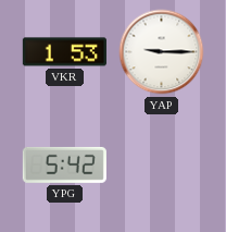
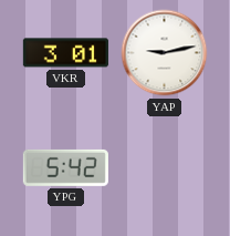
VKR: 1:53 -> 3:01
YAP: 9:15 -> 9:13
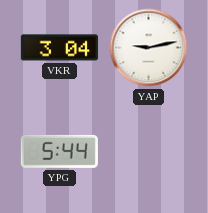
VKR: 3:01 -> 3:04
YPG: 5:42 -> 5:44
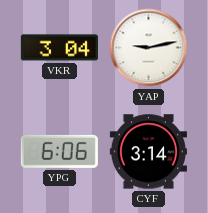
YPG: 5:44 -> 6:06
CYF: none -> 3:14
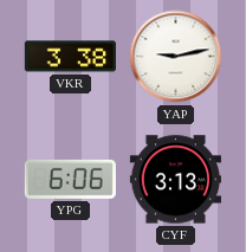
VKR: 3:04 -> 3:38
CYF: 3:14 -> 3:13
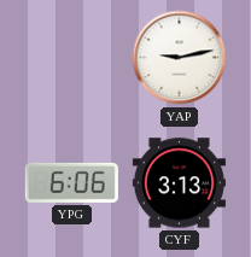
VKR: 3:38 -> none
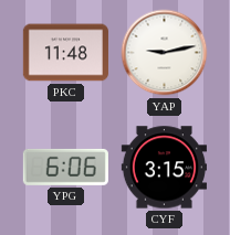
PKC: none -> 11:48
CYF: 3:13 -> 3:15
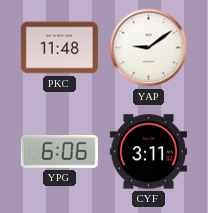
YAP: 9:13 -> 9:09
CYF: 3:15 -> 3:11
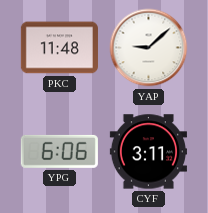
YAP: 9:09 -> 9:08
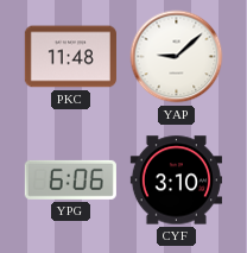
CYF: 3:11 -> 3:10
